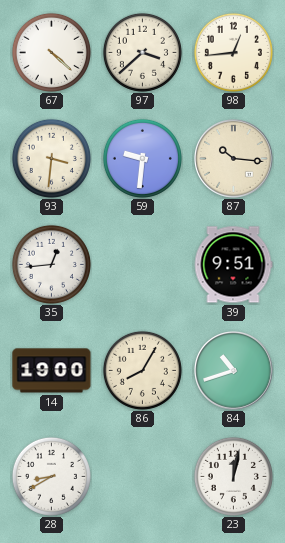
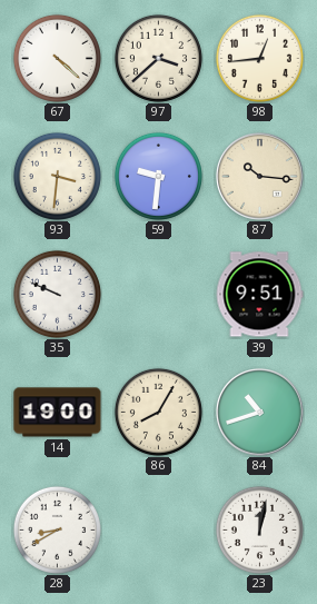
35: 12:44 -> 9:49
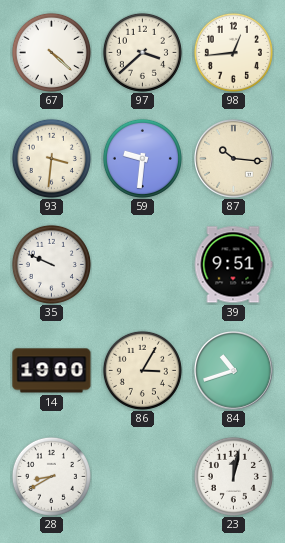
86: 8:05 -> 3:05
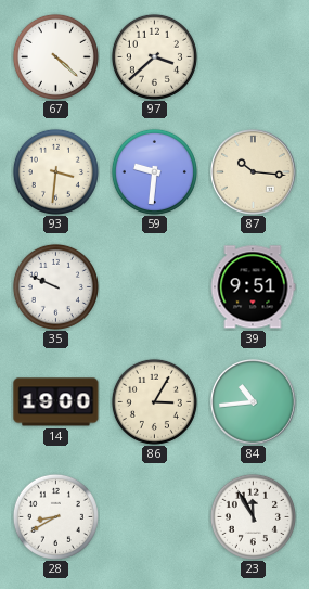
98: 12:44 -> none
84: 10:42 -> 10:44
23: 12:02 -> 11:55
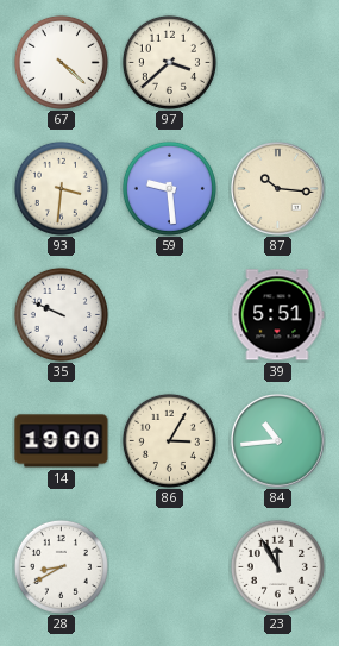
59: 9:31 -> 9:29
39: 9:51 -> 5:51
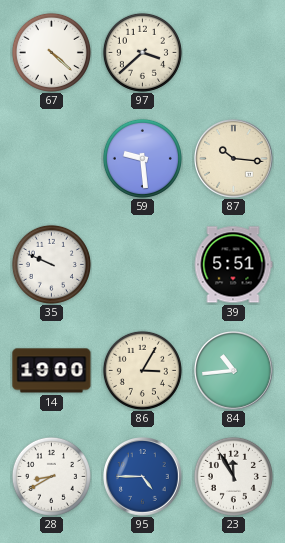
93: 3:31 -> none
95: none -> 4:45
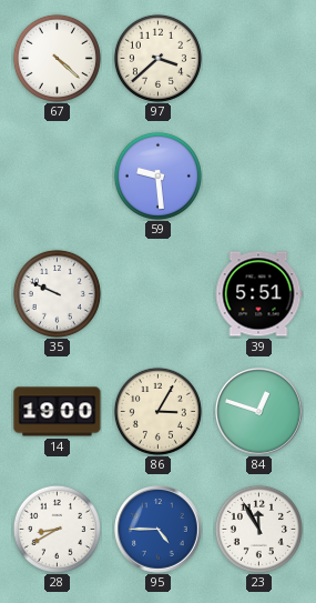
87: 10:16 -> none
84: 10:44 -> 12:48
